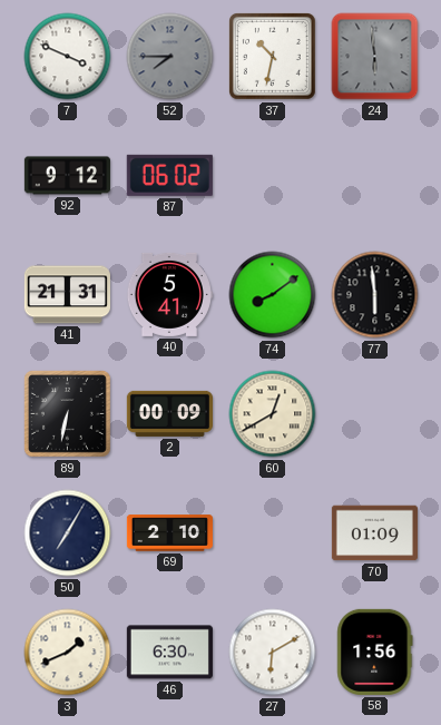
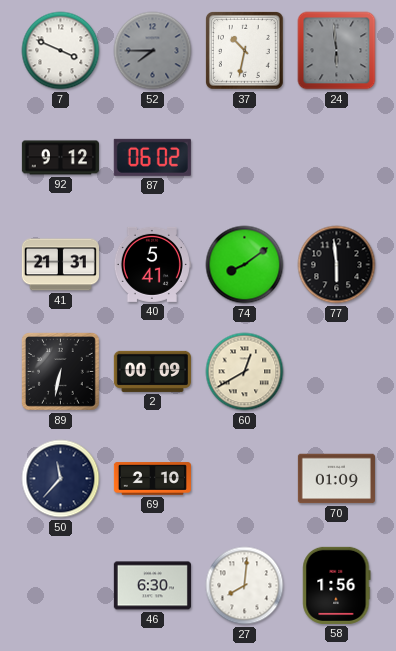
50: 7:05 -> 11:37
3: 1:41 -> none
27: 6:10 -> 8:01
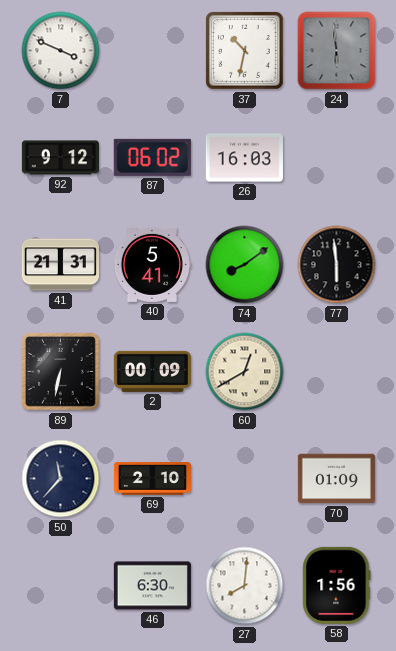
52: 7:45 -> none
26: none -> 16:03
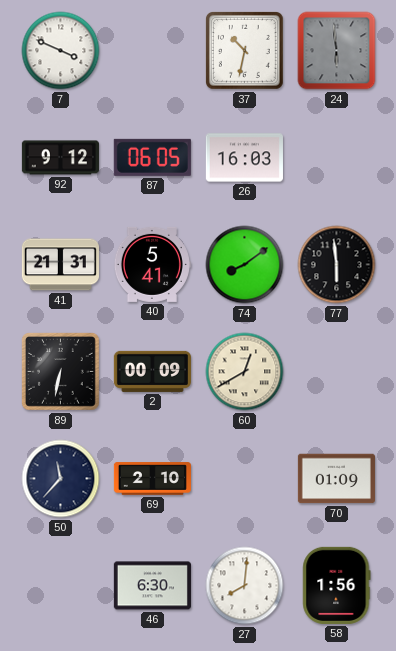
87: 06:02 -> 06:05
